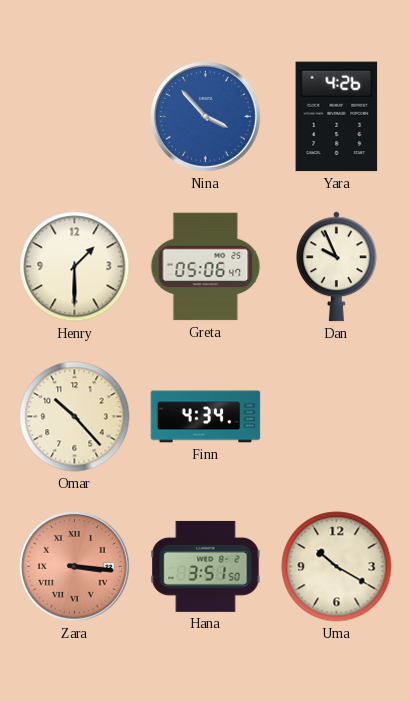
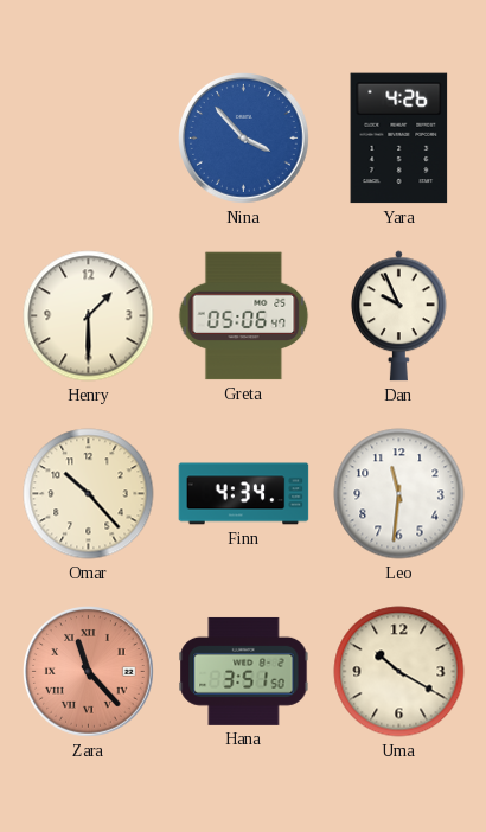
Leo: none -> 11:31
Zara: 3:16 -> 11:23
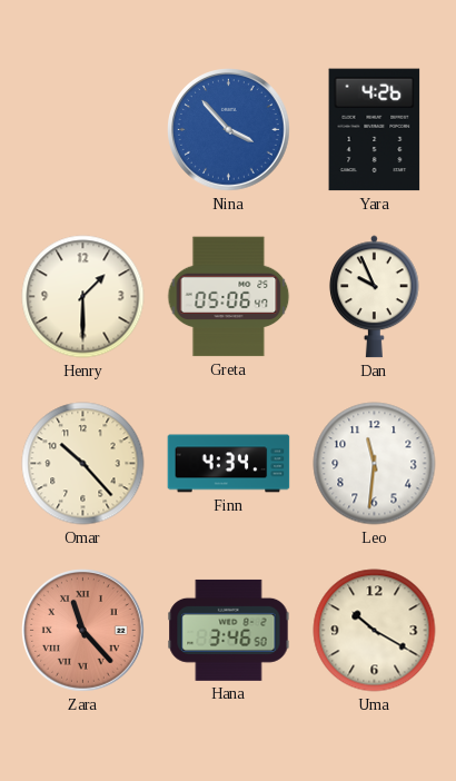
Hana: 3:51 -> 3:46
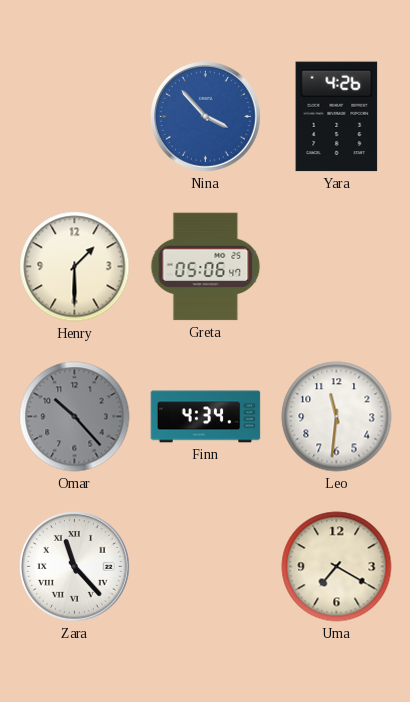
Dan: 9:56 -> none
Omar dial: cream -> grey
Zara dial: salmon -> white
Hana: 3:46 -> none
Uma: 10:20 -> 7:20
